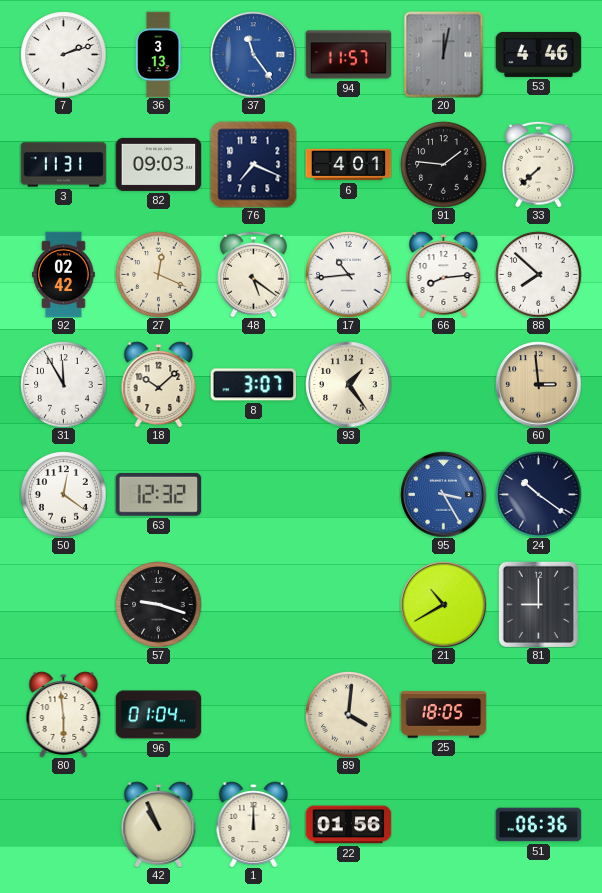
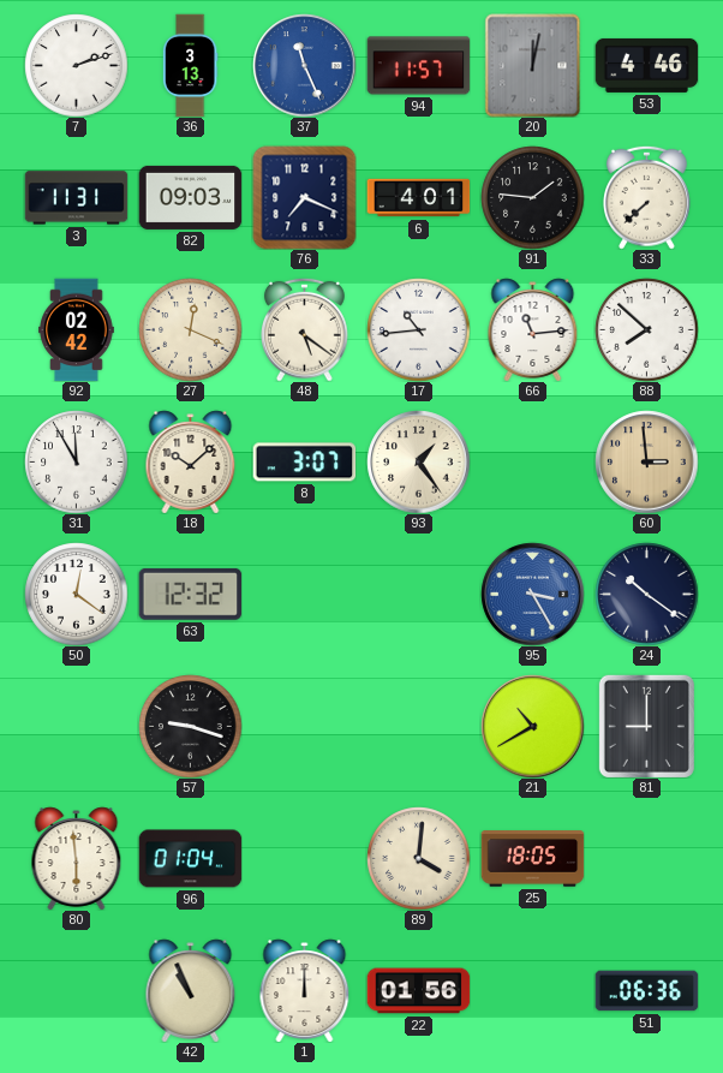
37: 11:24 -> 11:26
66: 8:14 -> 11:14
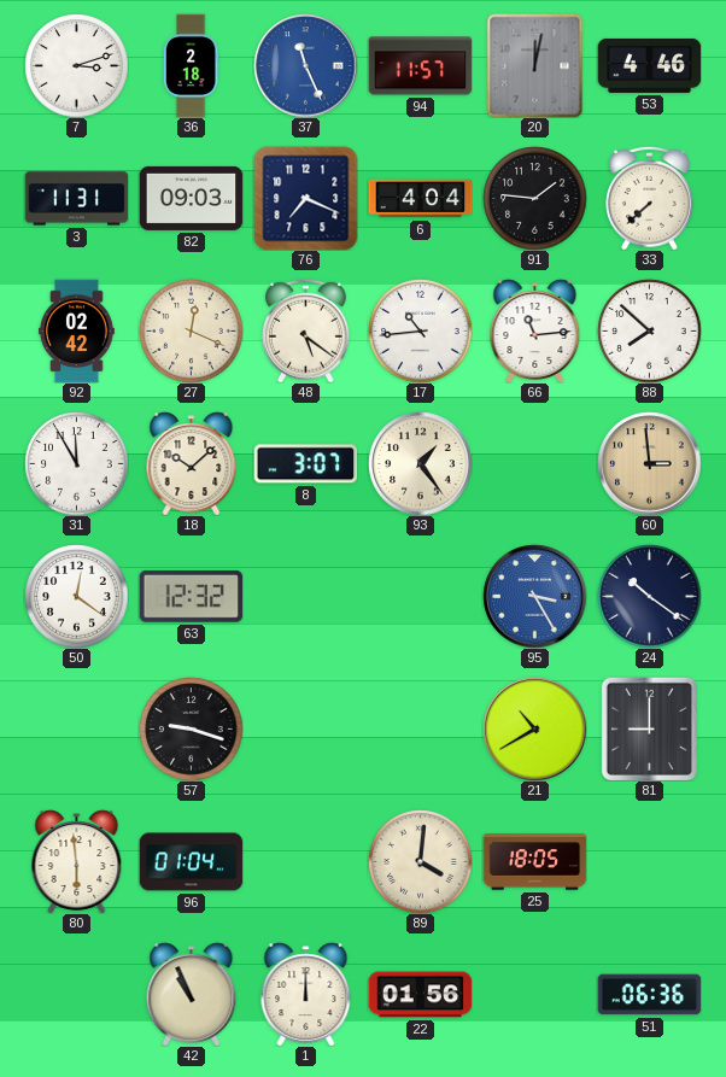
7: 2:12 -> 3:12
36: 3:13 -> 2:18
6: 4:01 -> 4:04
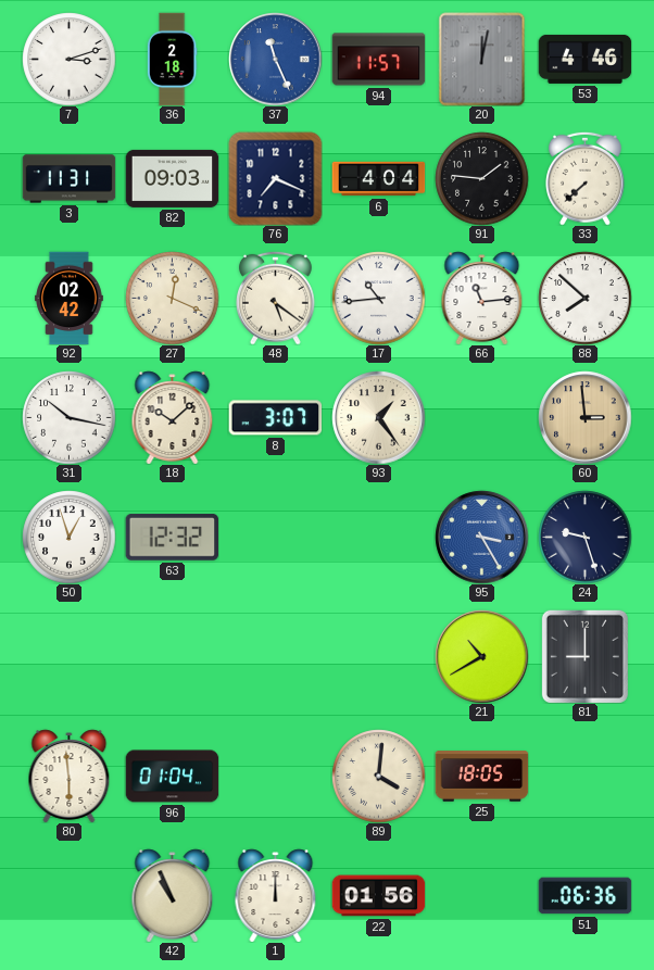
31: 11:55 -> 10:17
50: 12:21 -> 12:57
24: 10:21 -> 9:27
57: 9:18 -> none
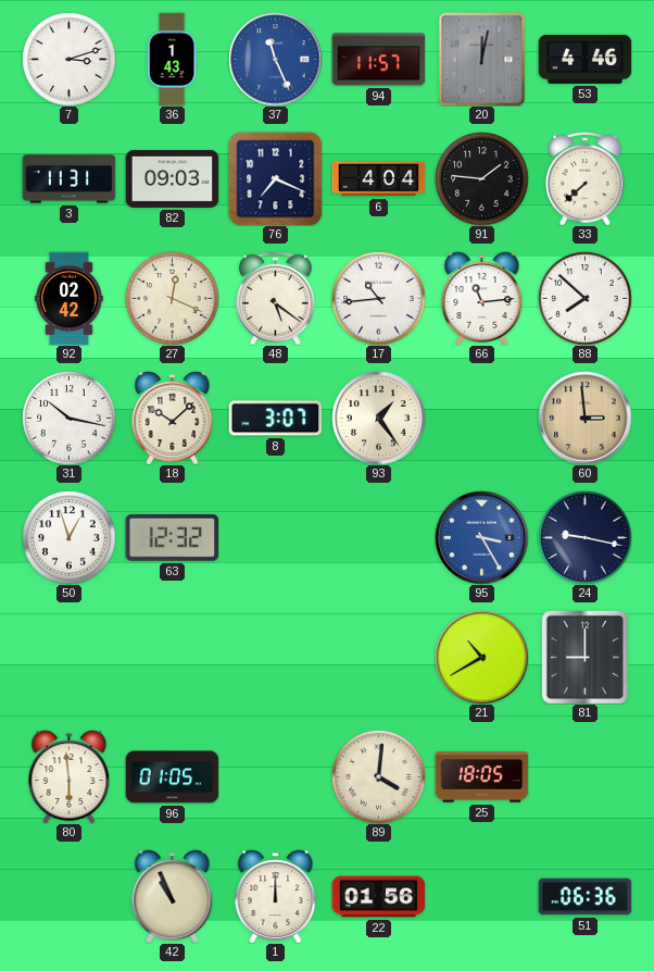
36: 2:18 -> 1:43
24: 9:27 -> 9:17
96: 01:04 -> 01:05
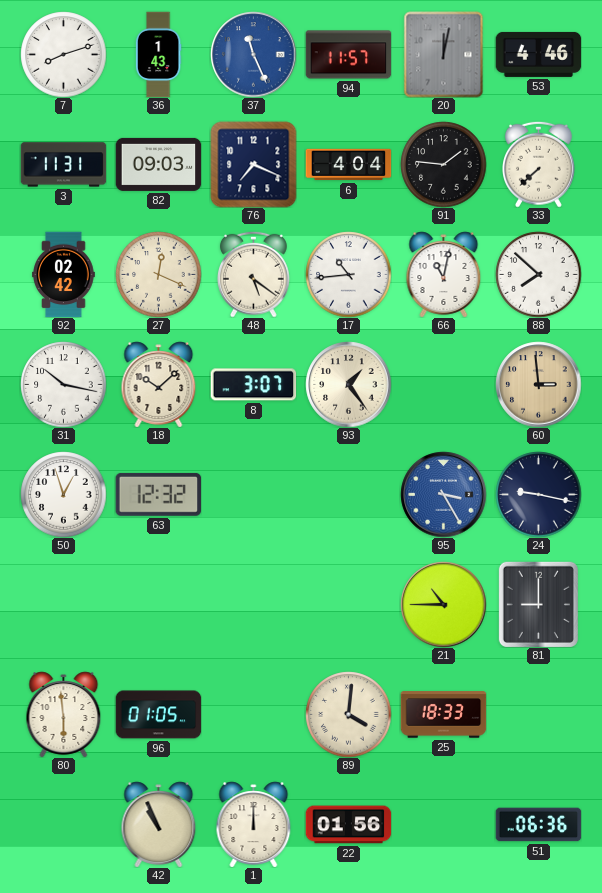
7: 3:12 -> 8:12
66: 11:14 -> 11:02
21: 10:40 -> 10:45
25: 18:05 -> 18:33
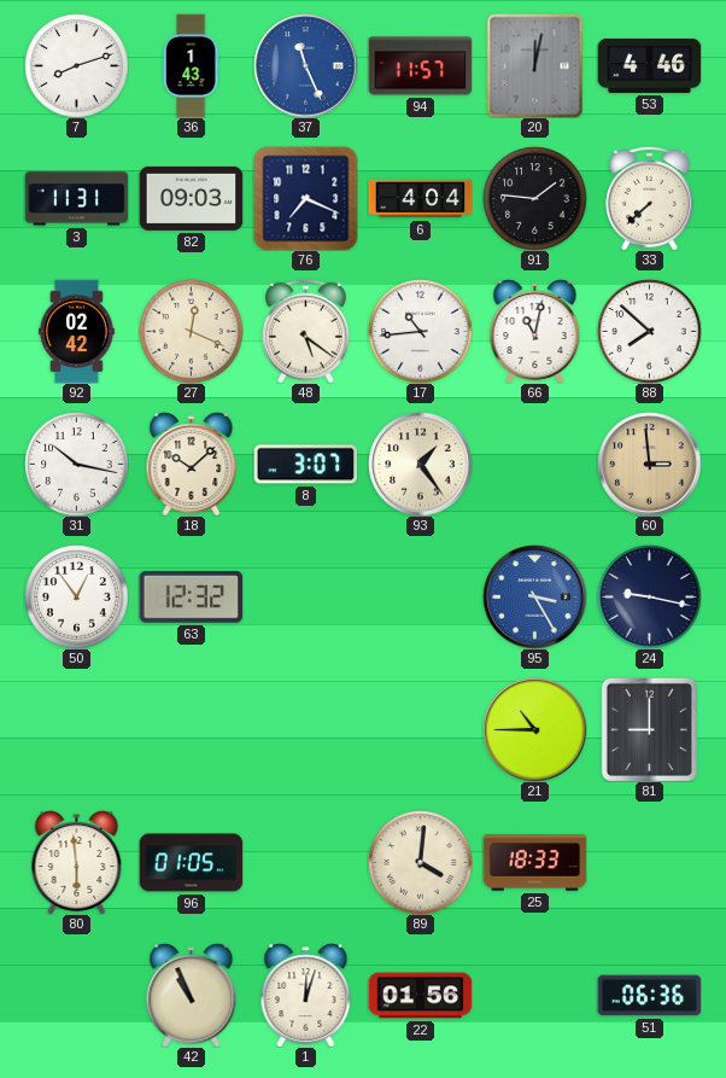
50: 12:57 -> 12:54
1: 12:00 -> 12:03
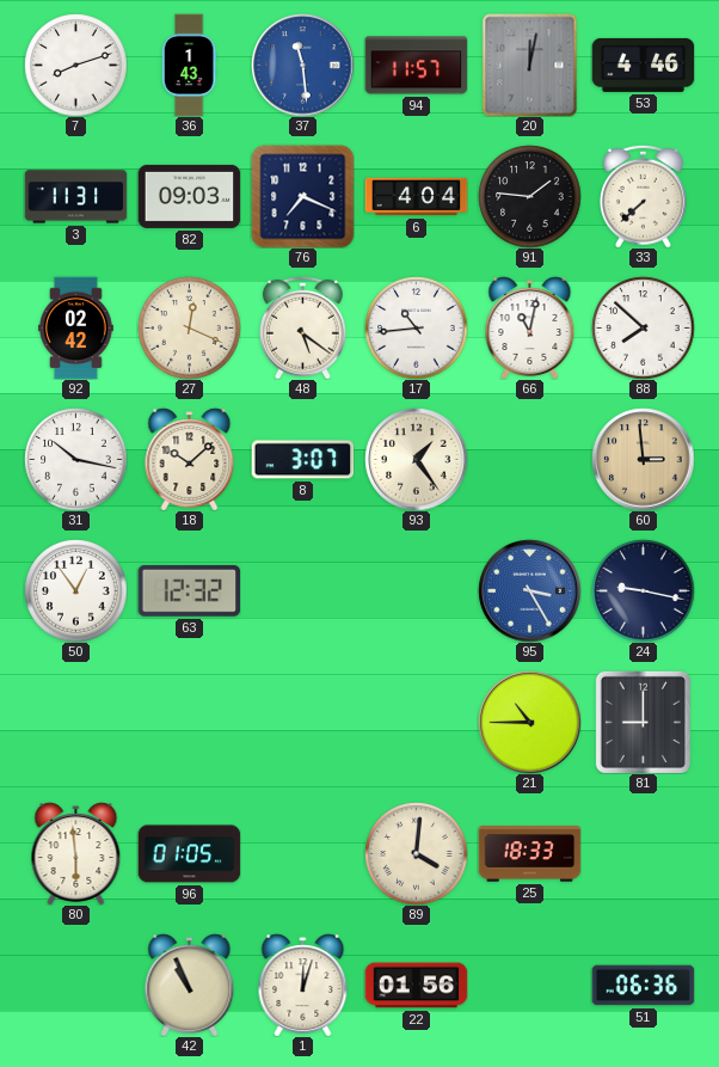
37: 11:26 -> 11:29
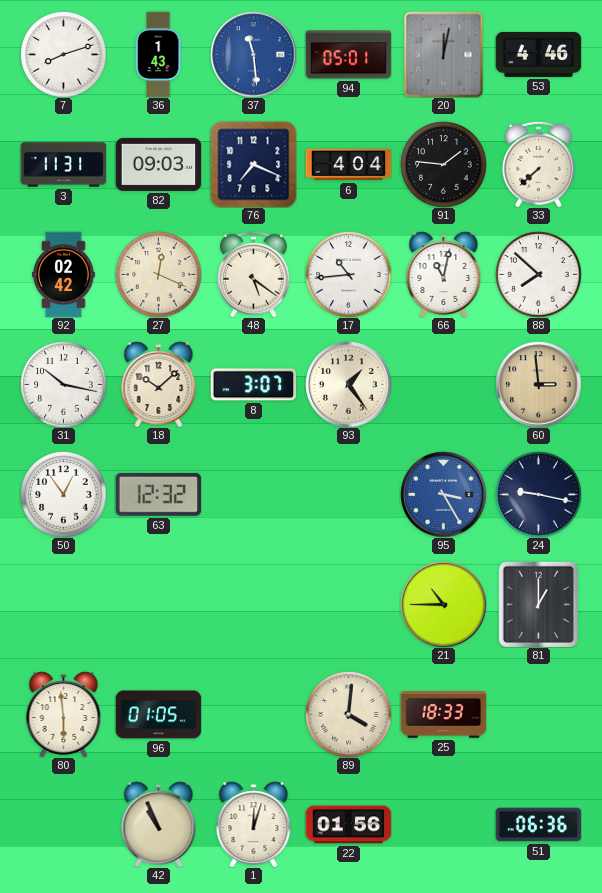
94: 11:57 -> 05:01
81: 9:00 -> 1:00
